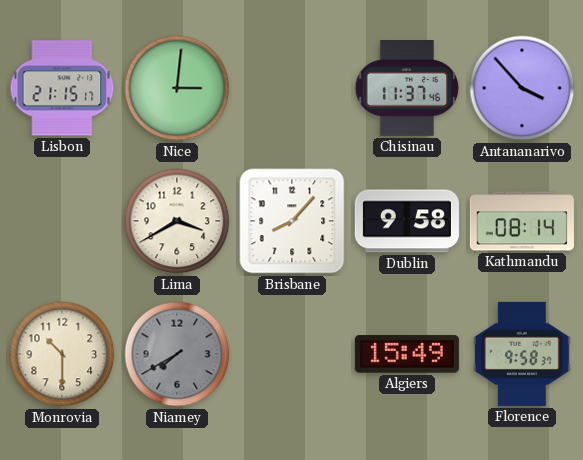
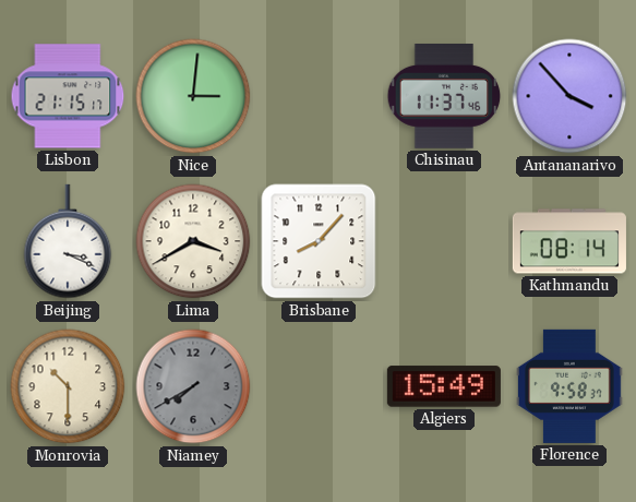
Beijing: none -> 3:19
Dublin: 9:58 -> none
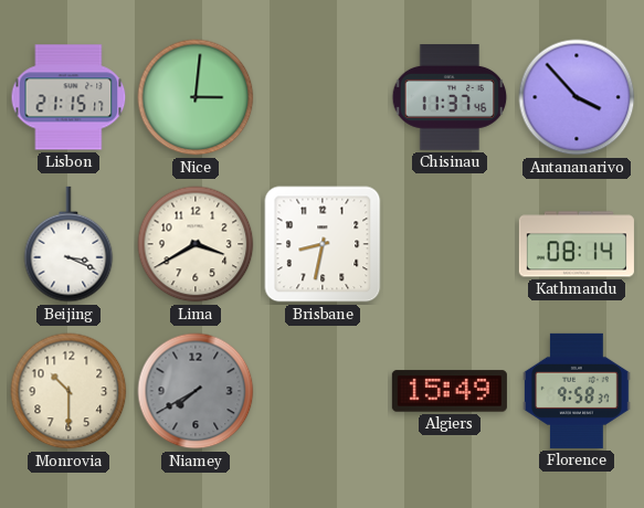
Brisbane: 8:07 -> 8:32
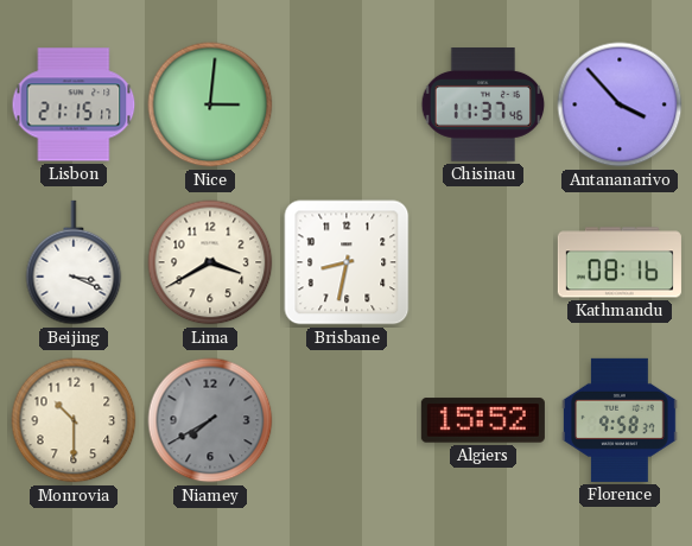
Kathmandu: 08:14 -> 08:16
Algiers: 15:49 -> 15:52
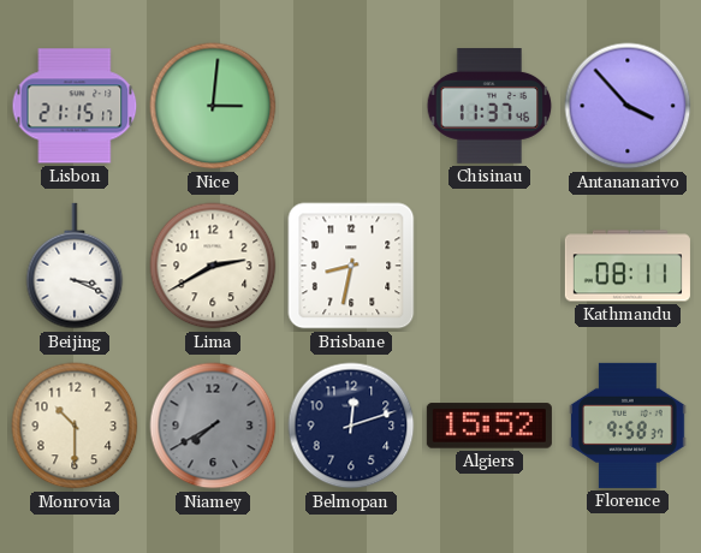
Lima: 3:40 -> 2:40
Kathmandu: 08:16 -> 08:11
Belmopan: none -> 12:12
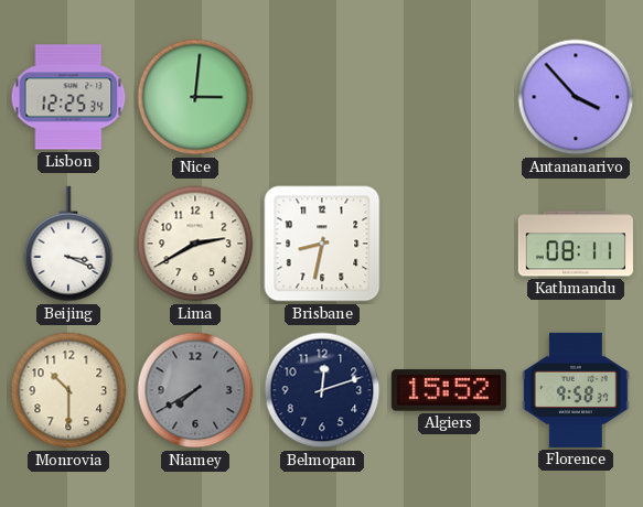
Lisbon: 21:15 -> 12:25
Chisinau: 11:37 -> none
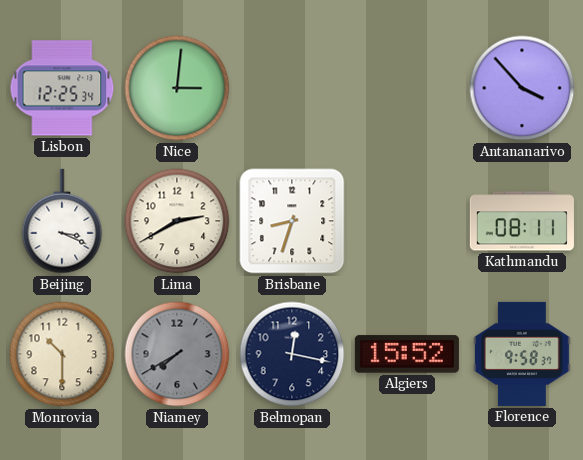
Brisbane: 8:32 -> 8:33
Belmopan: 12:12 -> 12:17
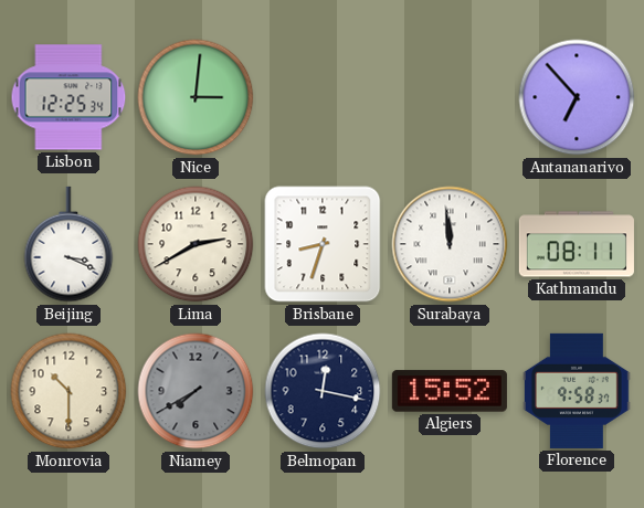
Antananarivo: 3:53 -> 6:53
Surabaya: none -> 11:59
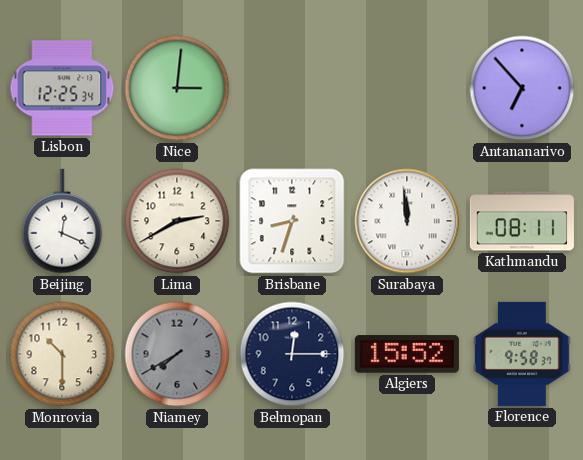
Beijing: 3:19 -> 12:19
Belmopan: 12:17 -> 12:15
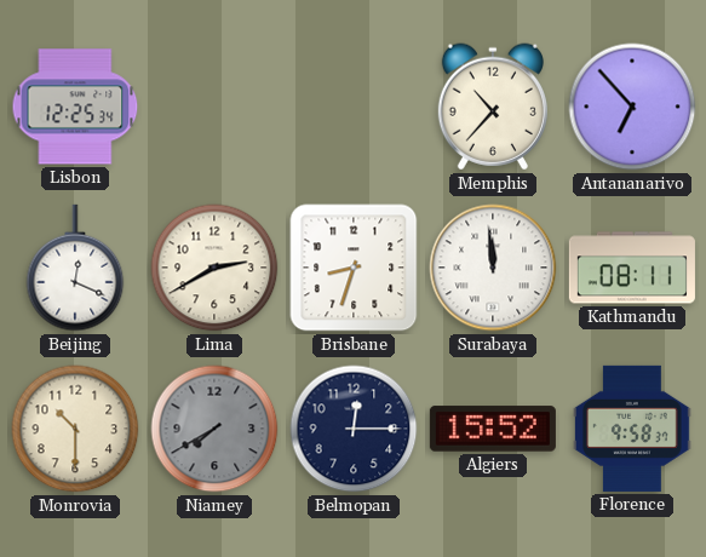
Nice: 3:01 -> none
Memphis: none -> 10:37
